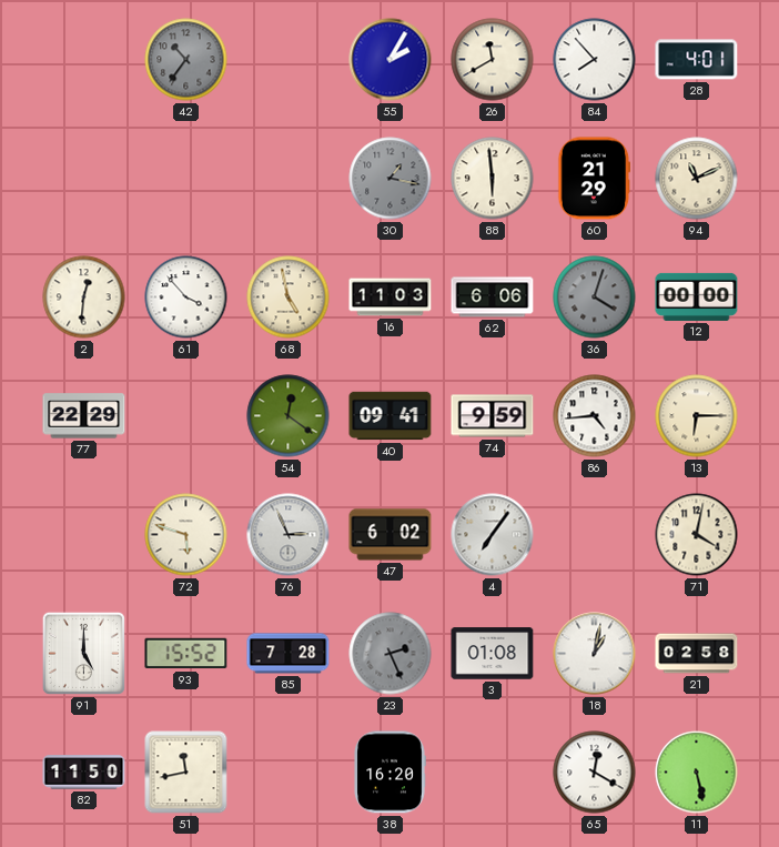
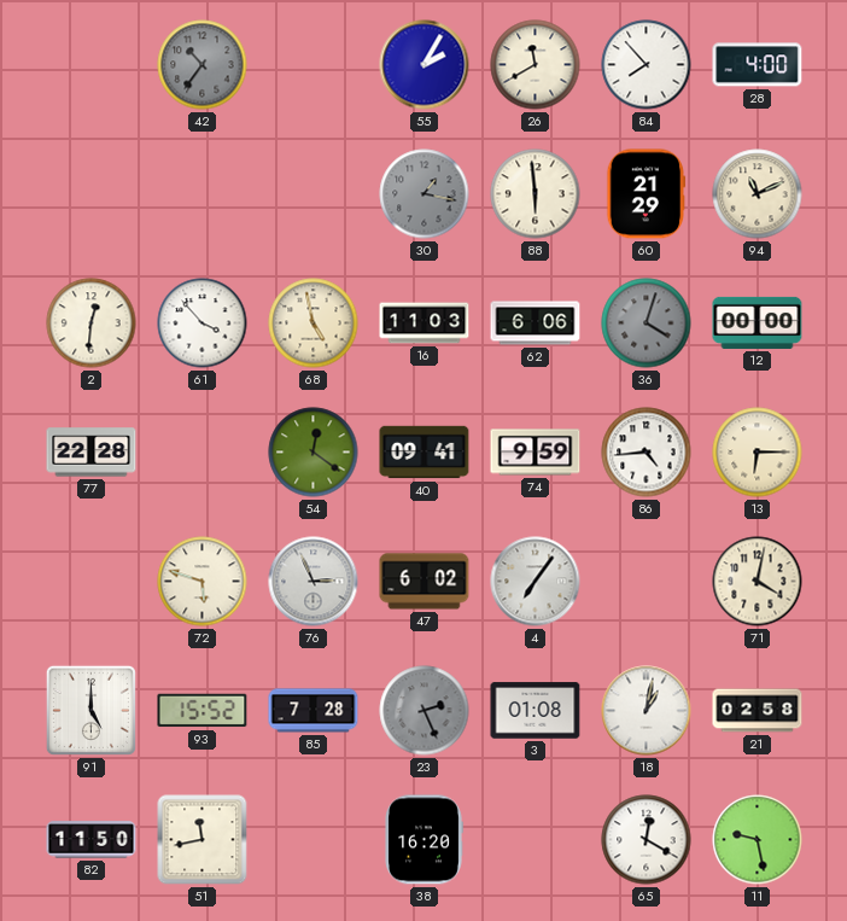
28: 4:01 -> 4:00
77: 22:29 -> 22:28
11: 5:28 -> 9:28
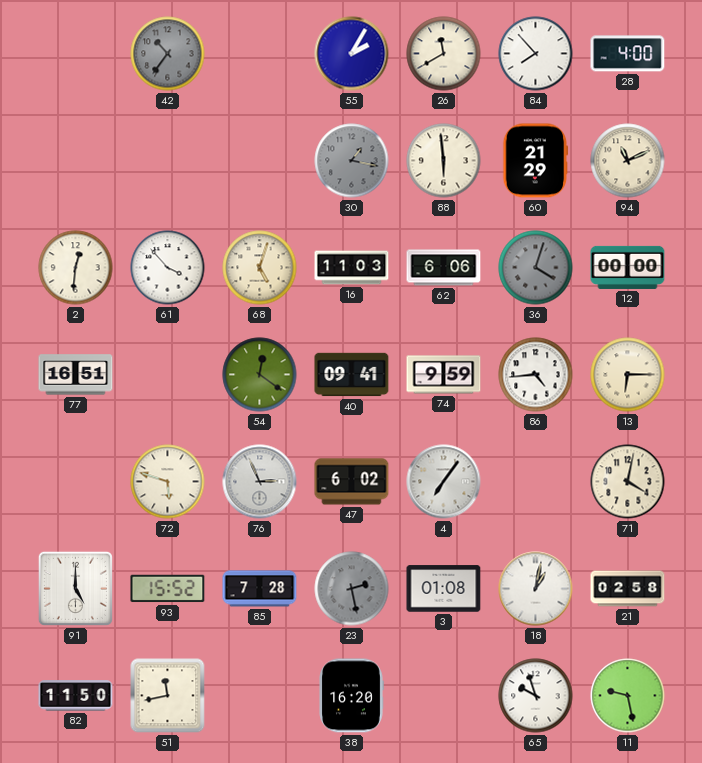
68: 4:58 -> 5:03
77: 22:28 -> 16:51
23: 2:26 -> 2:28
65: 12:20 -> 9:57
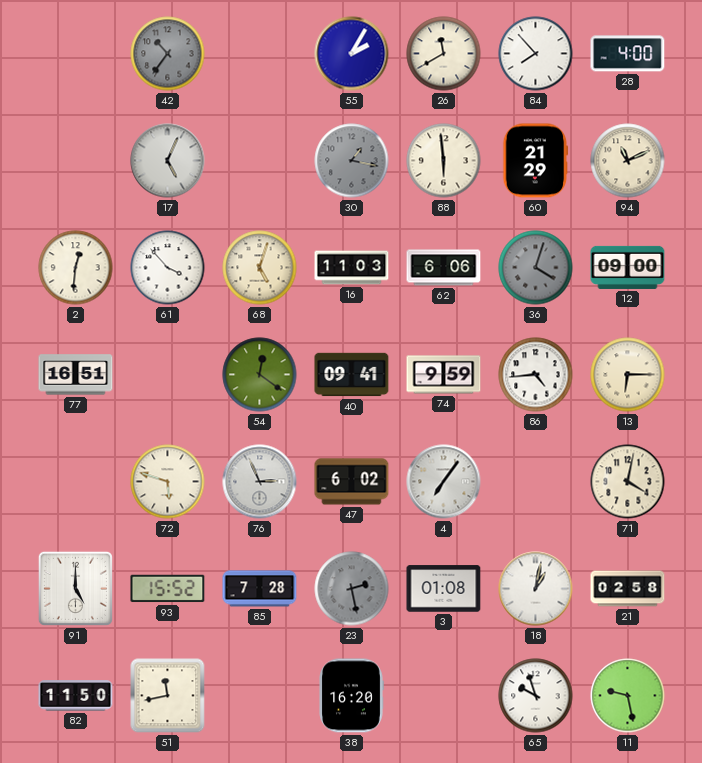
17: none -> 5:04
12: 00:00 -> 09:00
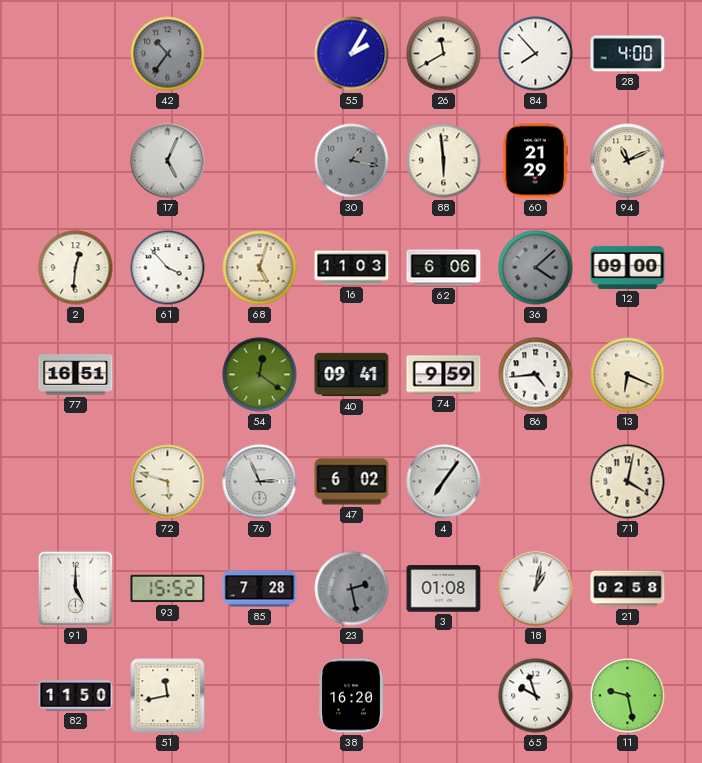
36: 4:03 -> 4:08
13: 6:15 -> 6:19
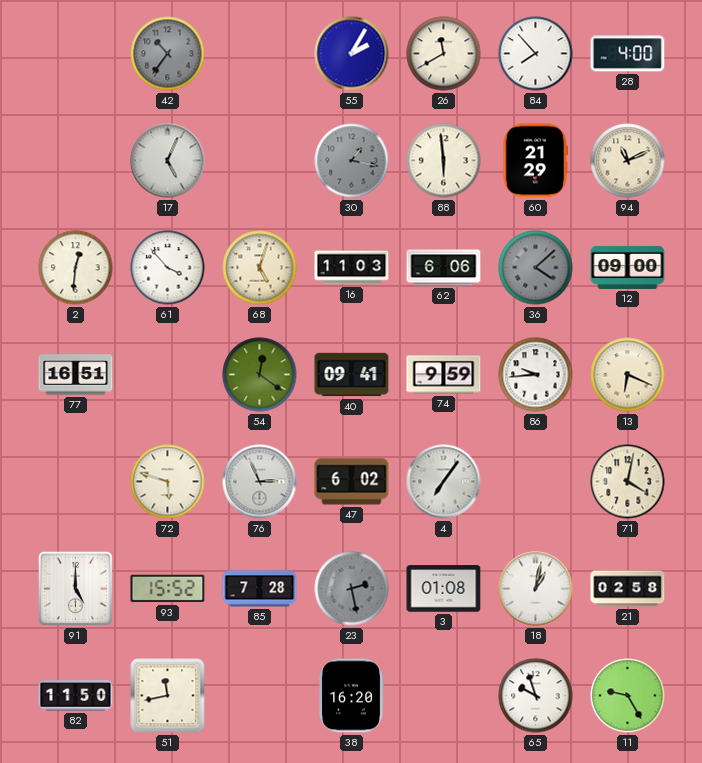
86: 4:44 -> 9:44
11: 9:28 -> 9:25
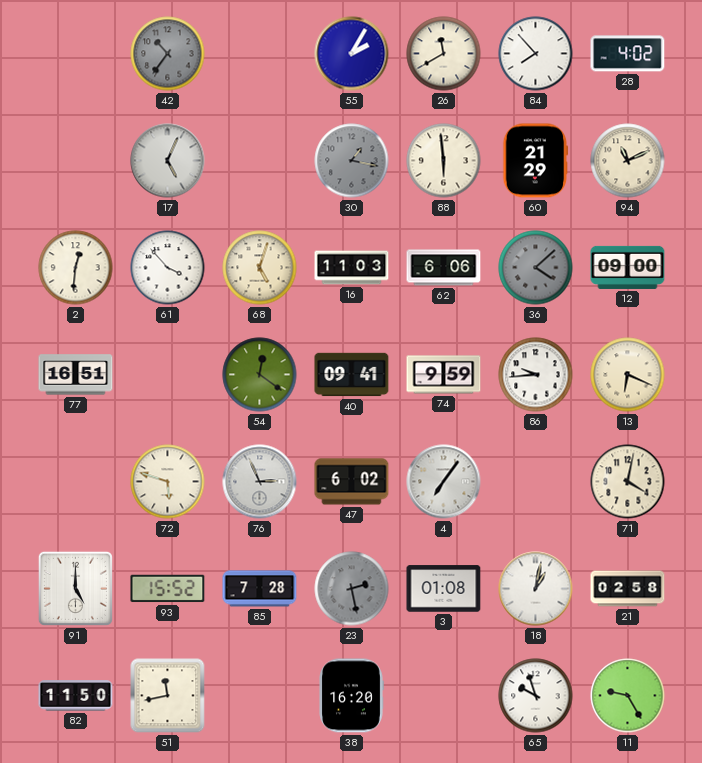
28: 4:00 -> 4:02
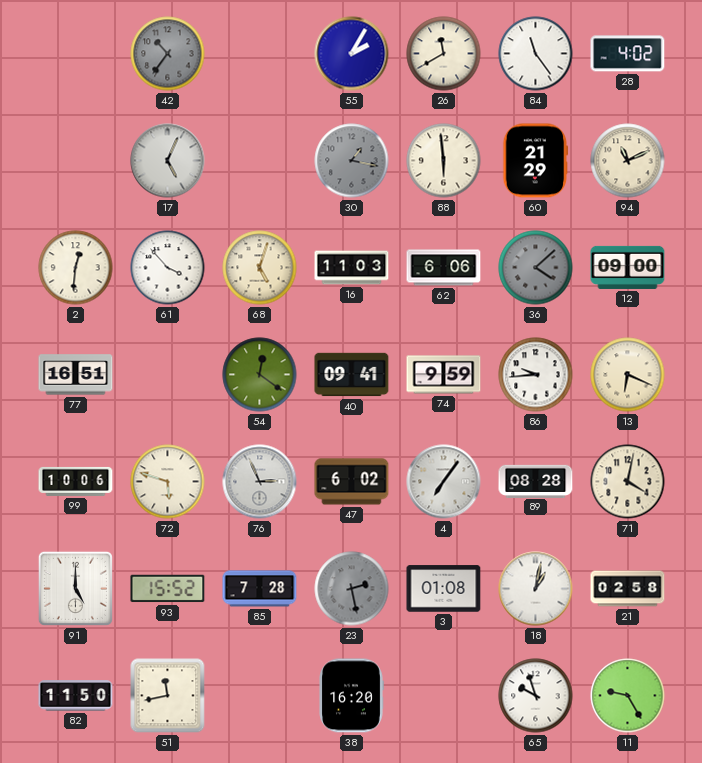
84: 7:53 -> 11:24
99: none -> 10:06
89: none -> 08:28
